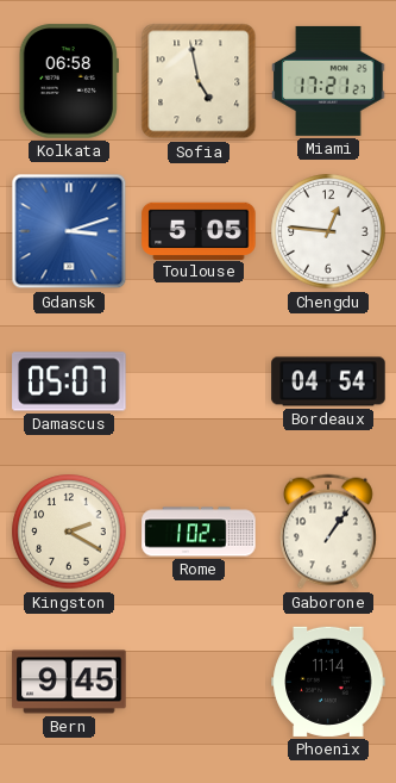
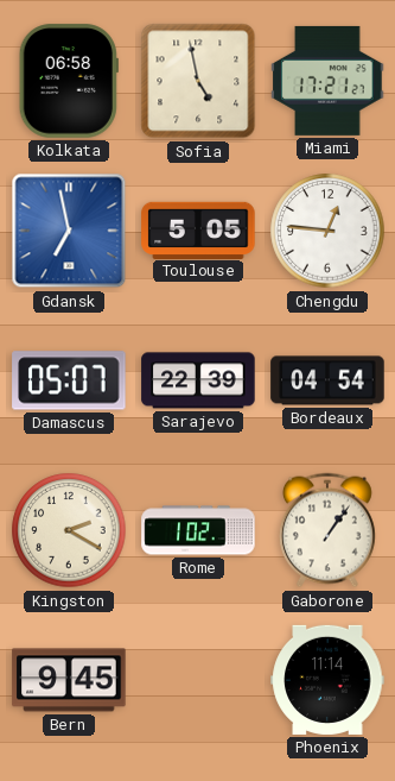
Gdansk: 3:12 -> 6:58
Sarajevo: none -> 22:39
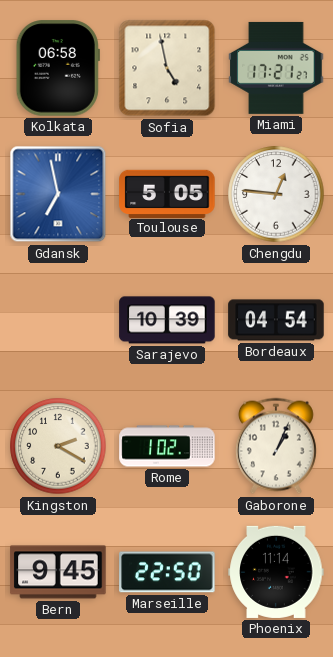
Damascus: 05:07 -> none
Sarajevo: 22:39 -> 10:39
Gaborone: 1:06 -> 1:04
Marseille: none -> 22:50
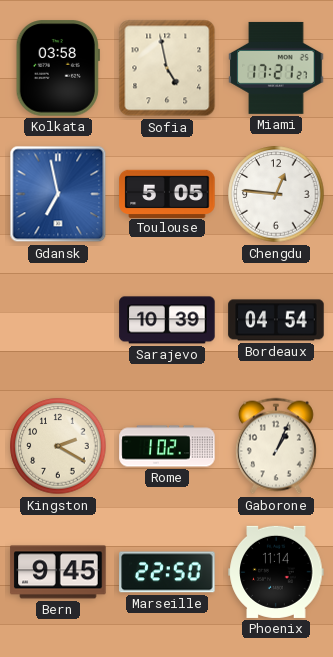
Kolkata: 06:58 -> 03:58
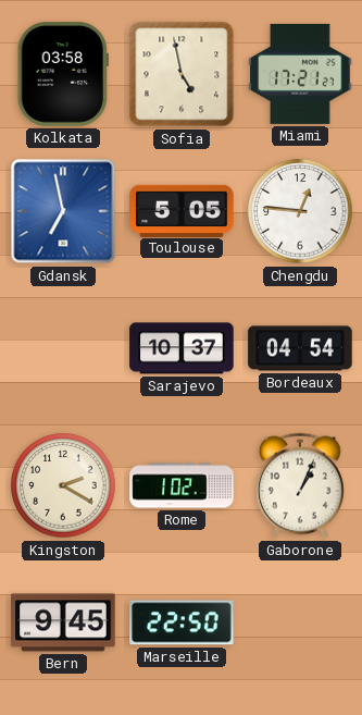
Sarajevo: 10:39 -> 10:37
Phoenix: 11:14 -> none
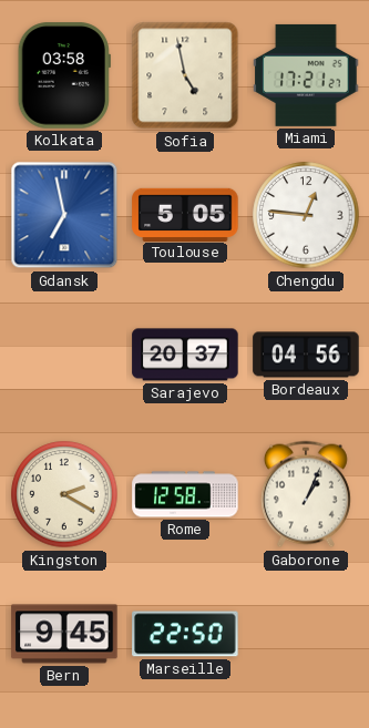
Sarajevo: 10:37 -> 20:37
Bordeaux: 04:54 -> 04:56
Rome: 1:02 -> 12:58
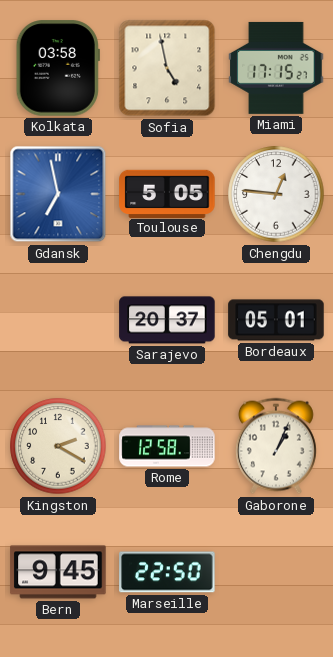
Miami: 17:21 -> 17:15
Bordeaux: 04:56 -> 05:01
